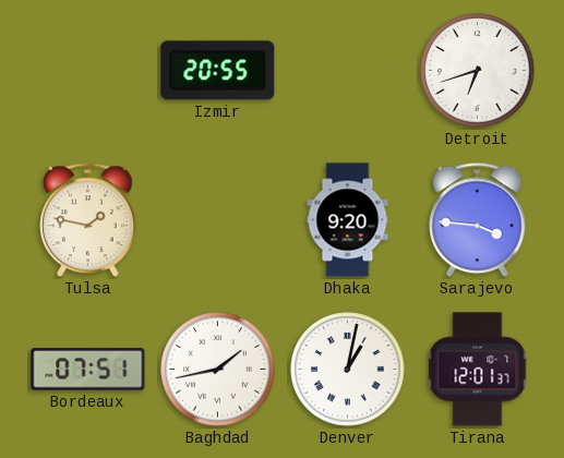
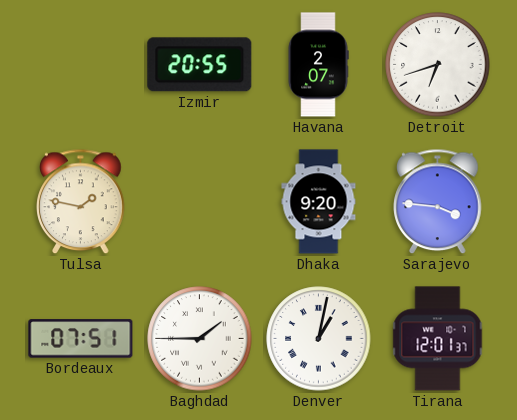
Havana: none -> 2:07
Baghdad: 1:43 -> 1:45
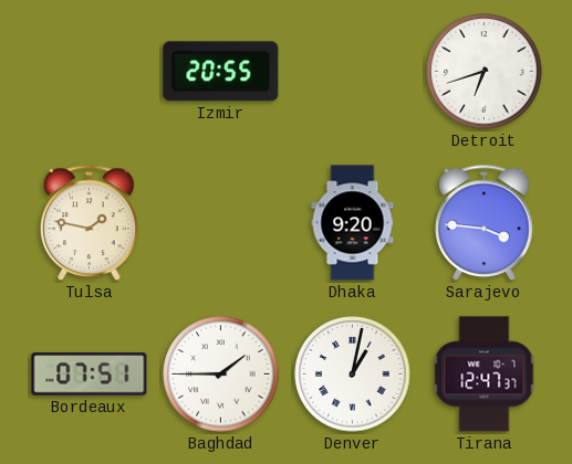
Havana: 2:07 -> none
Tirana: 12:01 -> 12:47
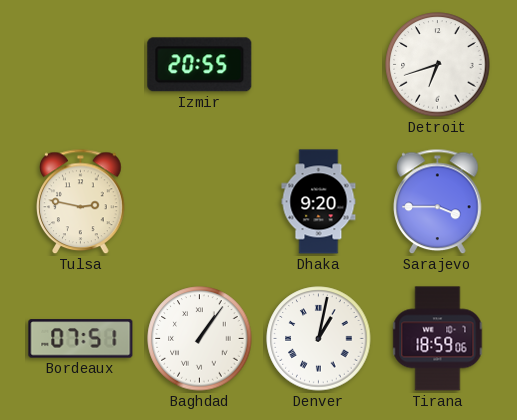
Tulsa: 1:47 -> 2:47
Sarajevo: 3:46 -> 3:45
Baghdad: 1:45 -> 1:06
Tirana: 12:47 -> 18:59
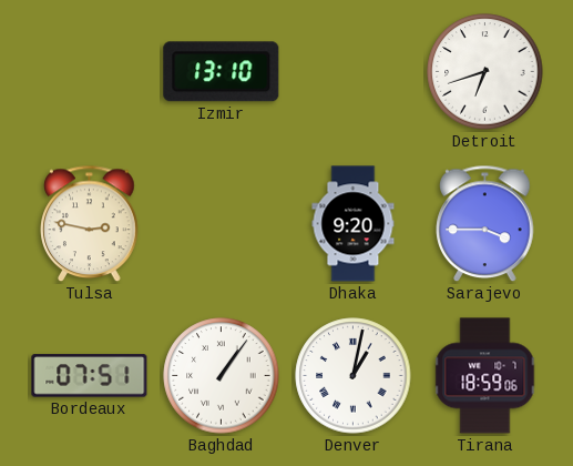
Izmir: 20:55 -> 13:10
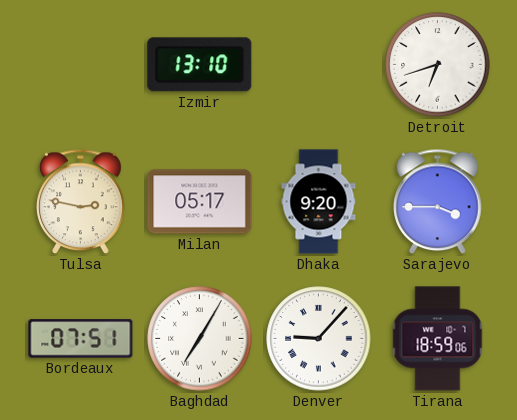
Milan: none -> 05:17
Baghdad: 1:06 -> 7:05
Denver: 1:02 -> 9:07
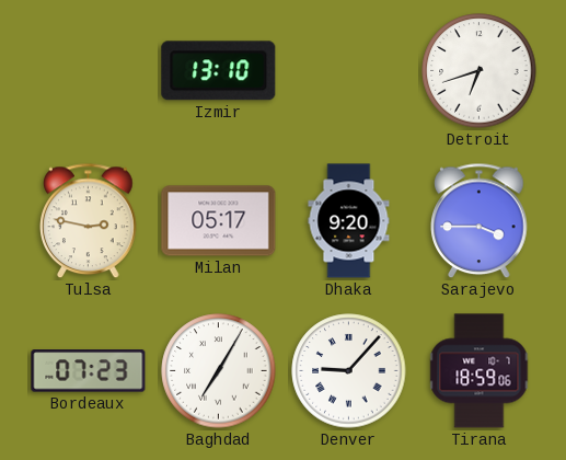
Bordeaux: 07:51 -> 07:23
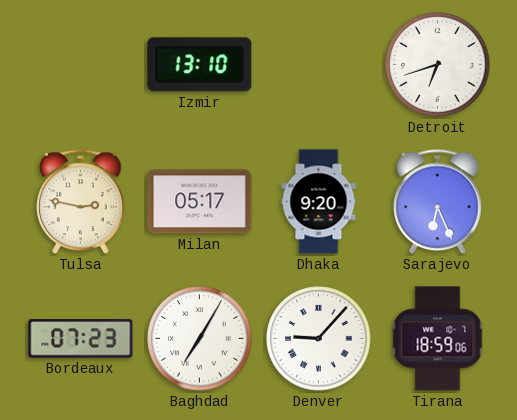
Sarajevo: 3:45 -> 6:26
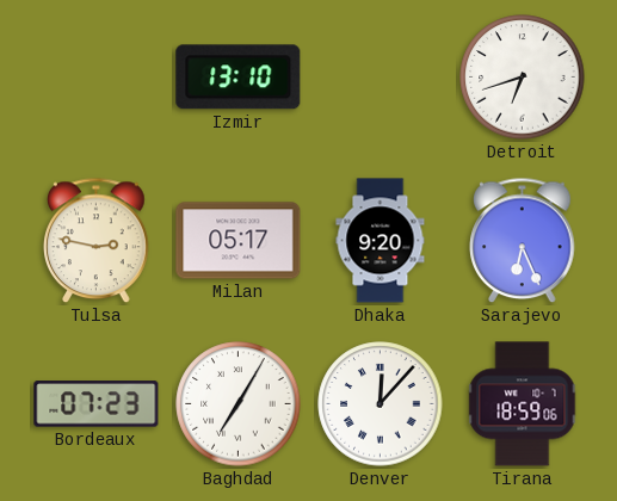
Denver: 9:07 -> 12:07
